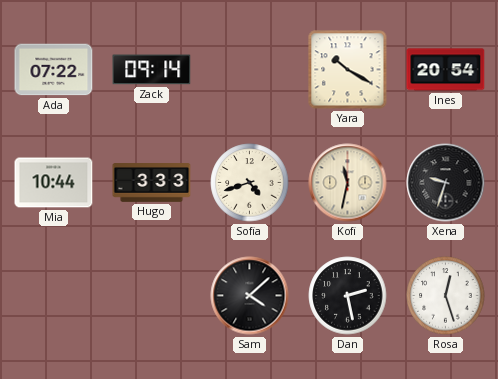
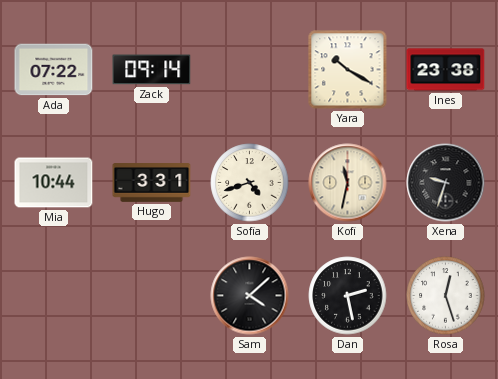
Ines: 20:54 -> 23:38
Hugo: 3:33 -> 3:31
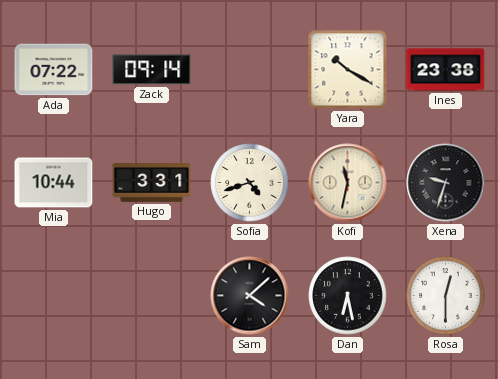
Dan: 2:28 -> 6:28
Rosa: 12:27 -> 12:30
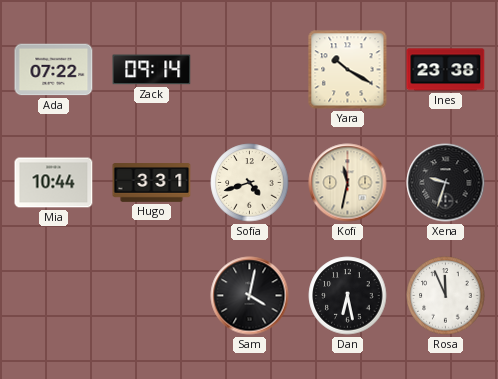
Sam: 4:08 -> 4:02
Rosa: 12:30 -> 11:56
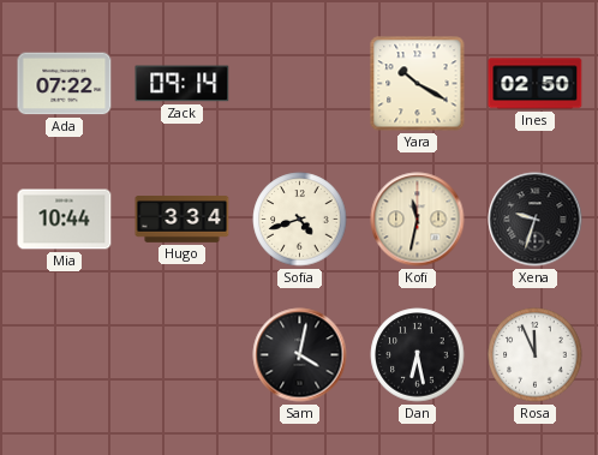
Ines: 23:38 -> 02:50
Hugo: 3:31 -> 3:34
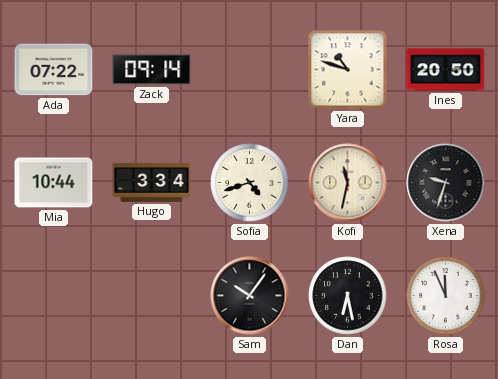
Yara: 10:20 -> 10:48
Ines: 02:50 -> 20:50
Sam: 4:02 -> 10:06
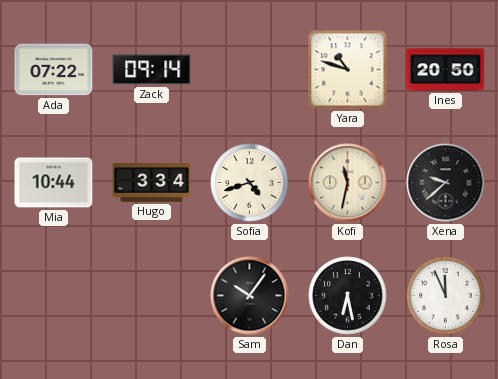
Xena: 9:33 -> 9:38
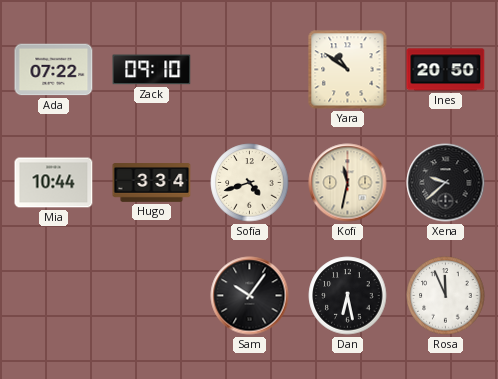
Zack: 09:14 -> 09:10
Yara: 10:48 -> 10:51
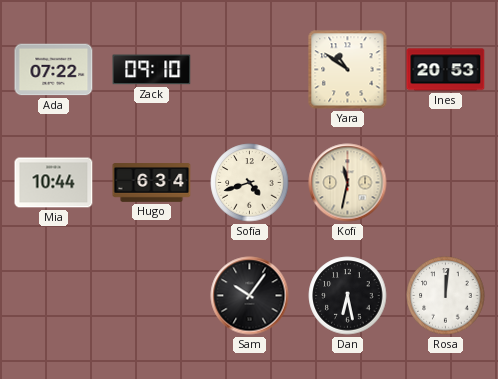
Ines: 20:50 -> 20:53
Hugo: 3:34 -> 6:34
Xena: 9:38 -> none
Rosa: 11:56 -> 12:01
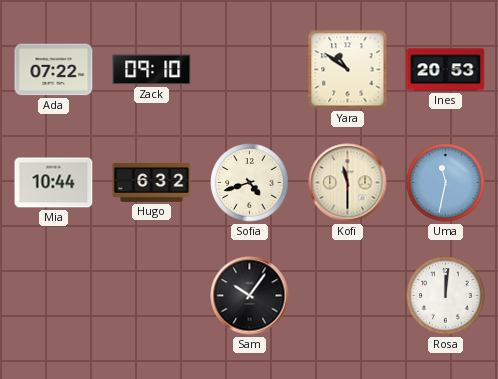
Hugo: 6:34 -> 6:32
Kofi: 11:32 -> 11:30
Uma: none -> 11:32
Dan: 6:28 -> none
